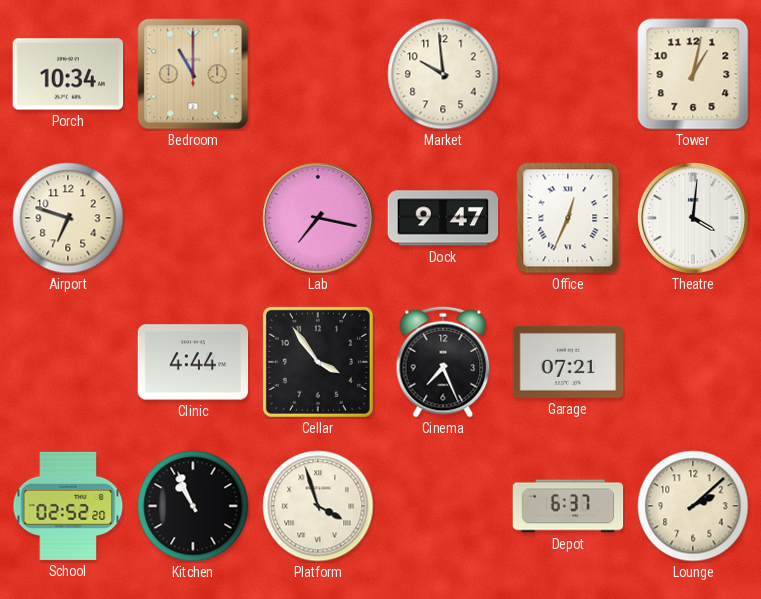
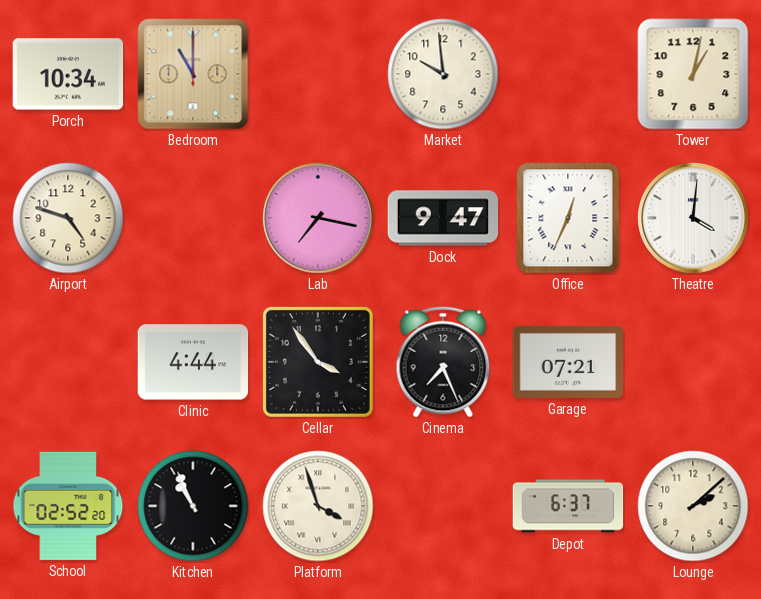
Airport: 6:48 -> 4:48
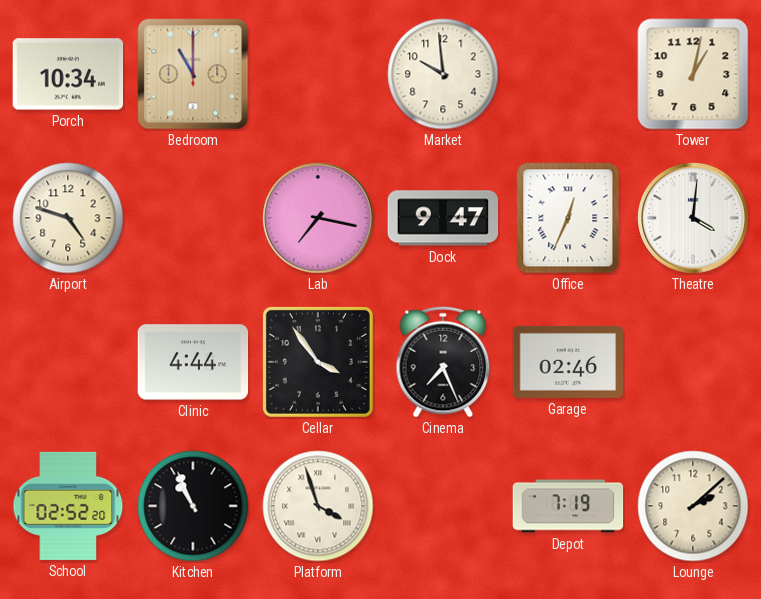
Garage: 07:21 -> 02:46
Depot: 6:37 -> 7:19
